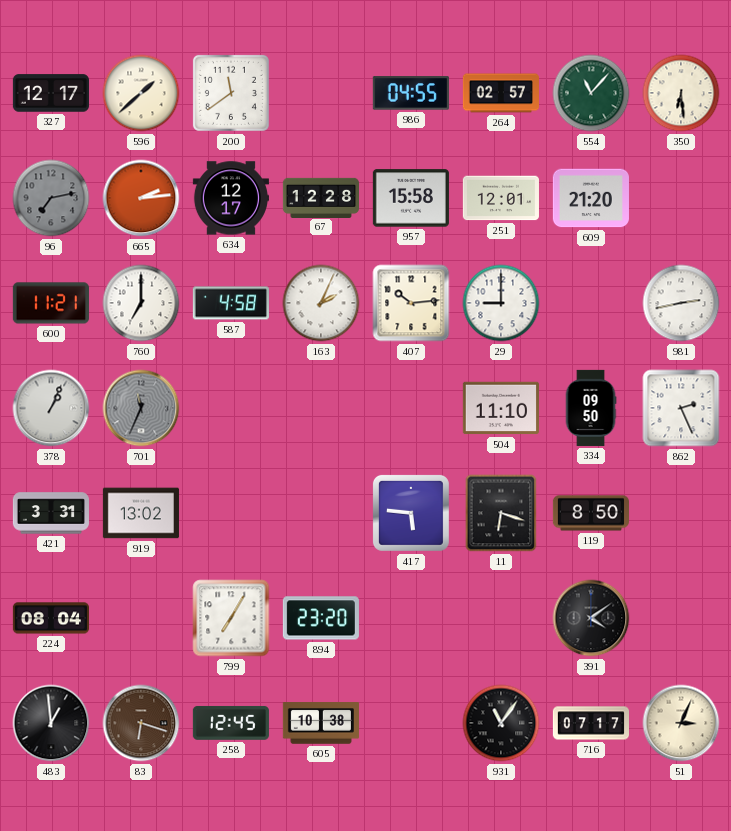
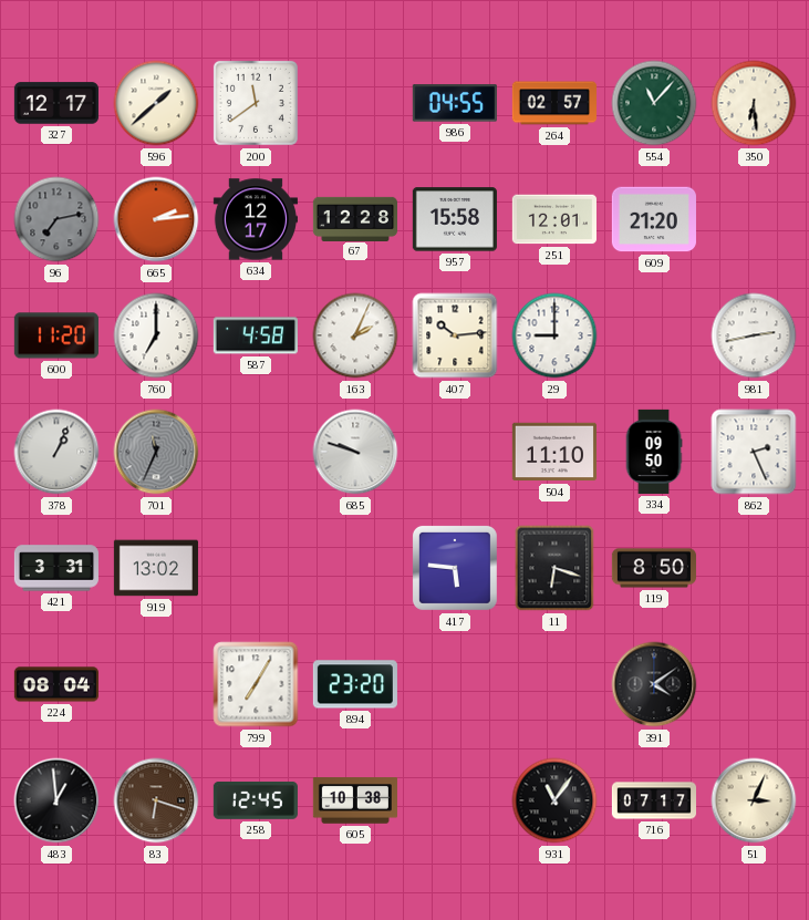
600: 11:21 -> 11:20
685: none -> 9:48
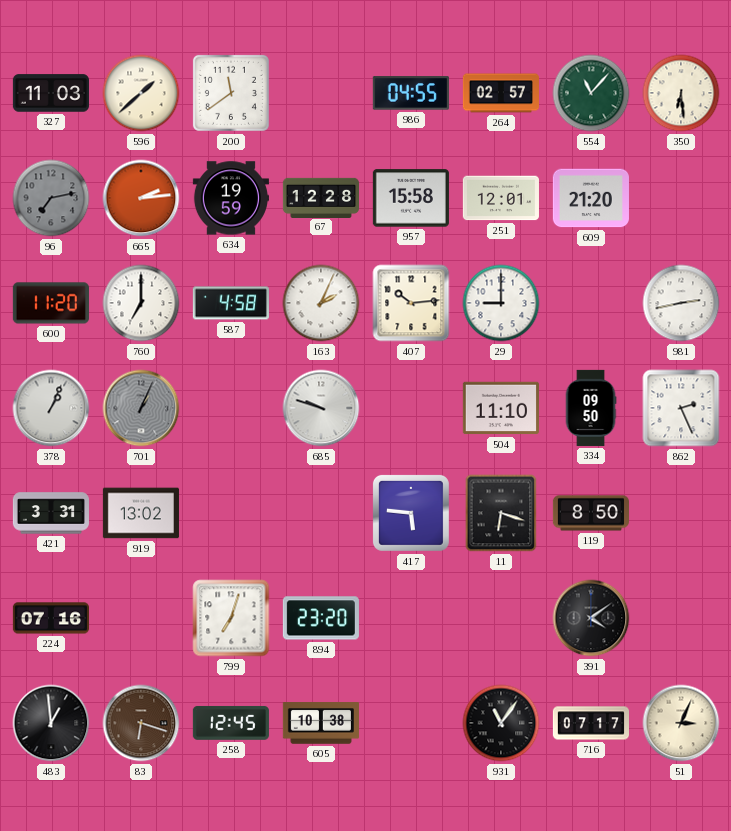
327: 12:17 -> 11:03
634: 12:17 -> 19:59
701: 11:34 -> 1:04
224: 08:04 -> 07:16
799: 7:05 -> 7:03
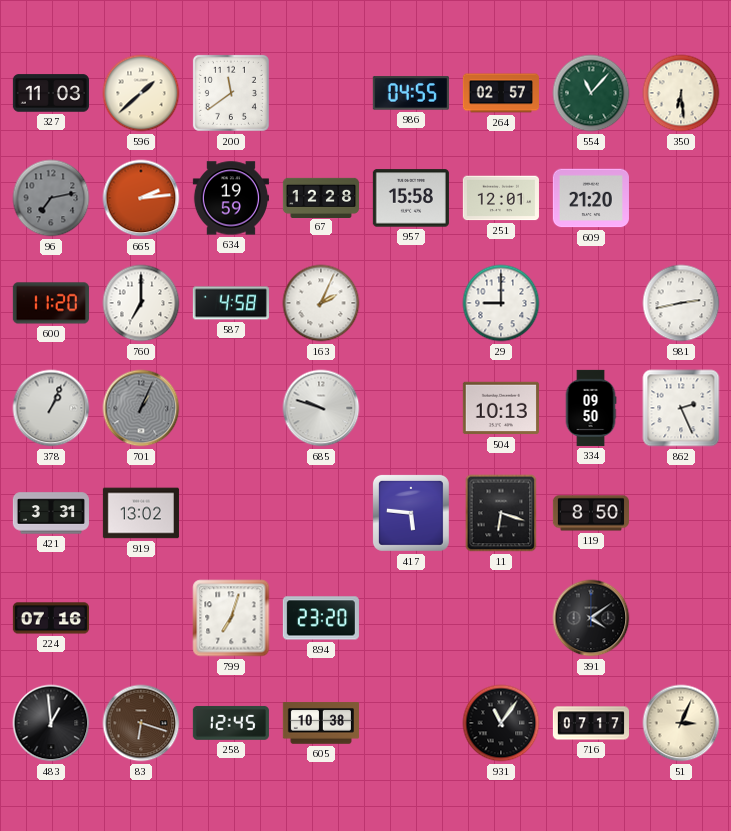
407: 10:14 -> none
504: 11:10 -> 10:13
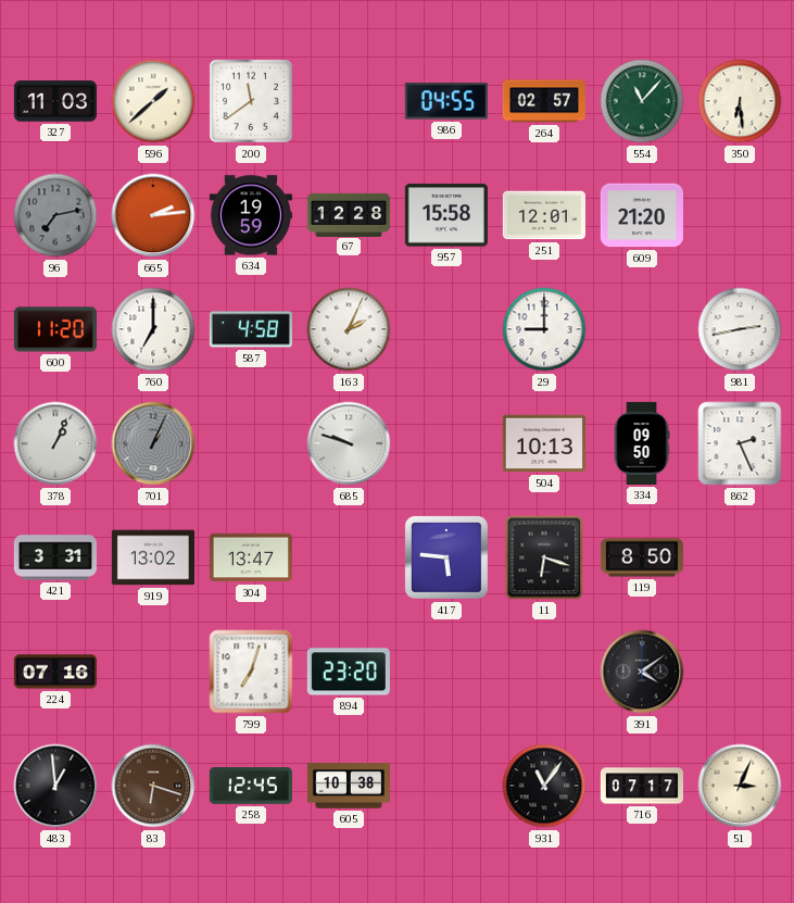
304: none -> 13:47
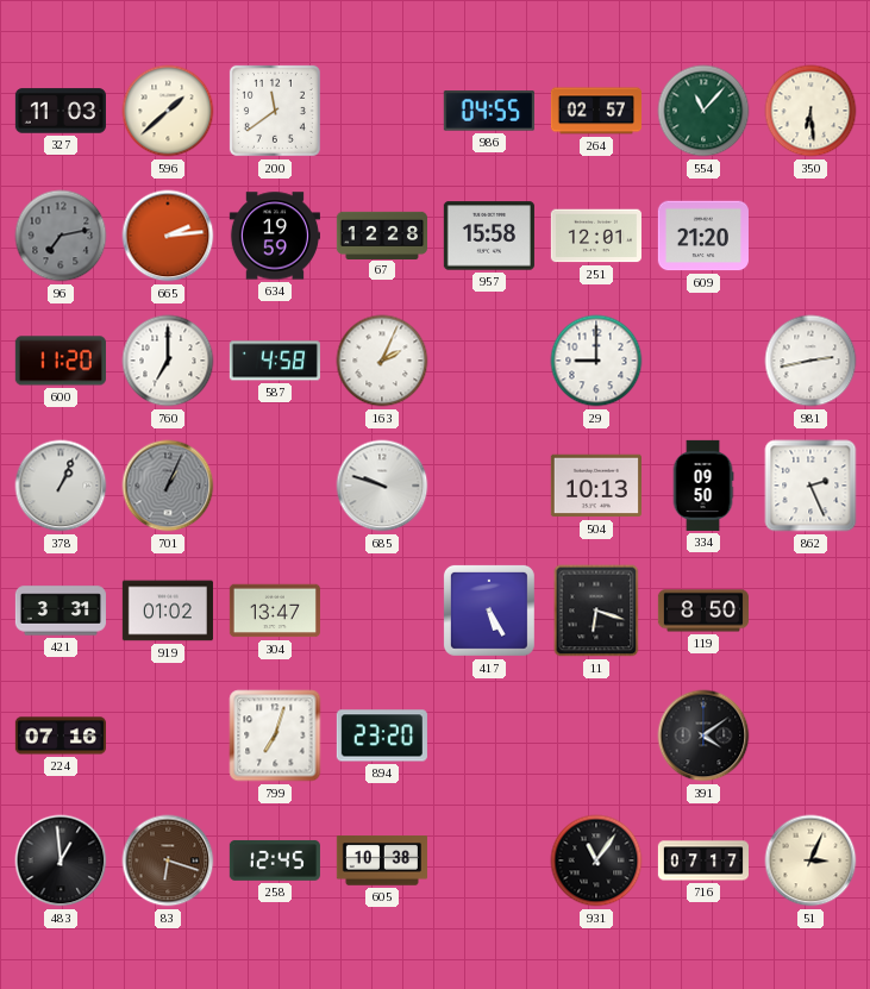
919: 13:02 -> 01:02
417: 5:46 -> 5:25
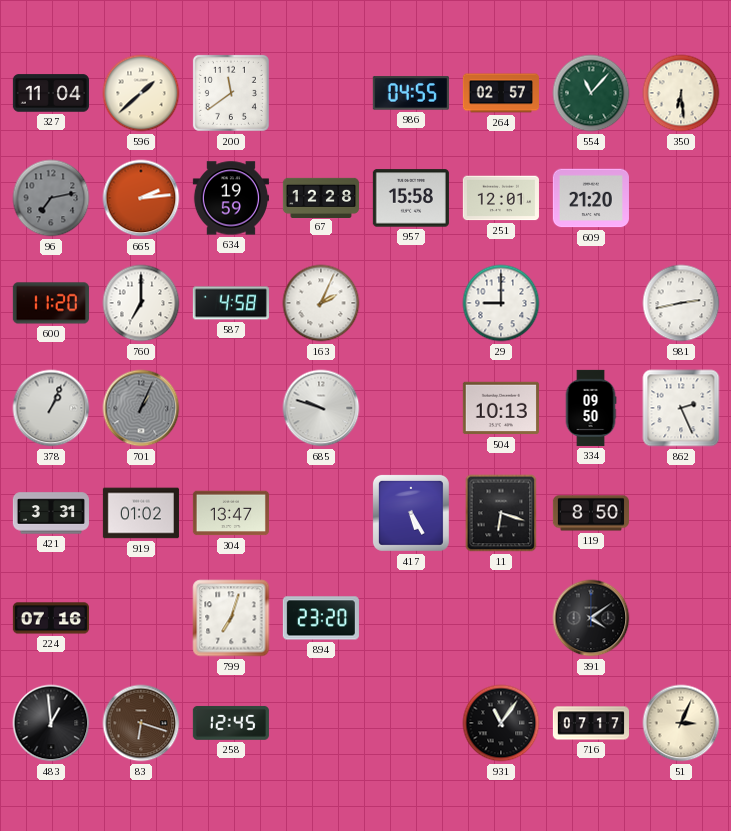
327: 11:03 -> 11:04
605: 10:38 -> none
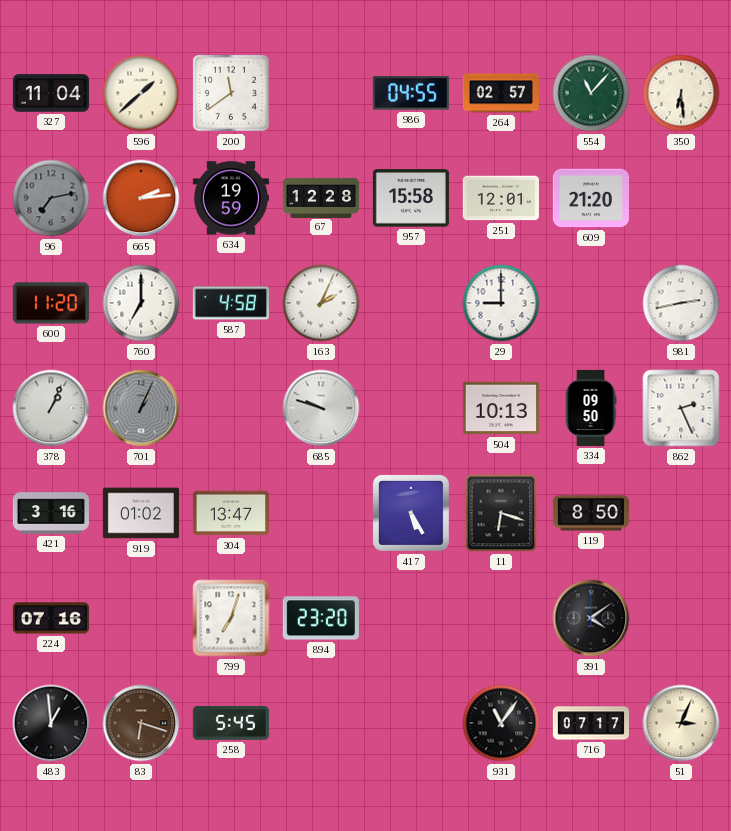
421: 3:31 -> 3:16
258: 12:45 -> 5:45
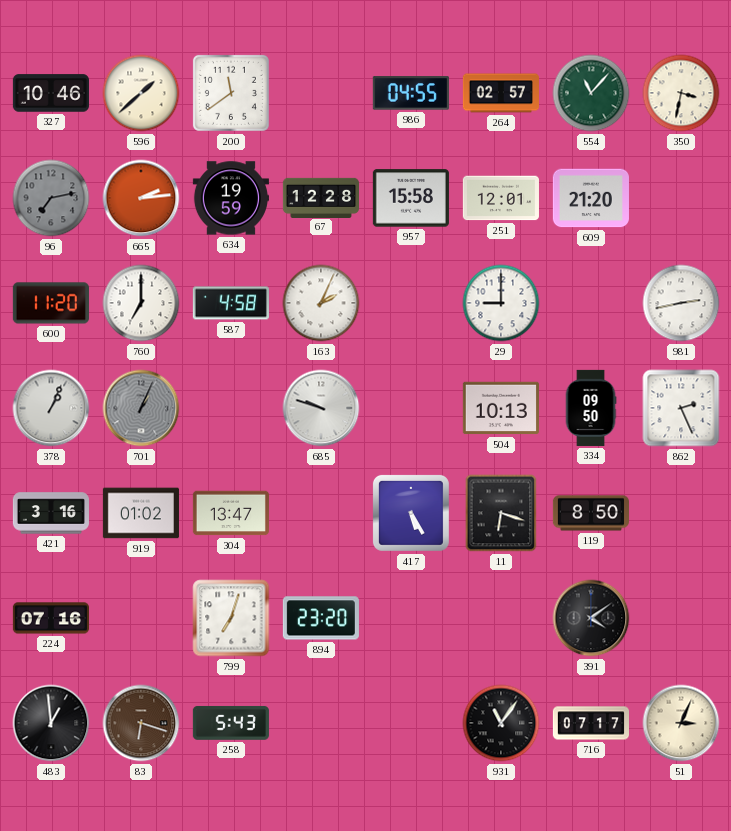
327: 11:04 -> 10:46
350: 6:29 -> 3:32
258: 5:45 -> 5:43
